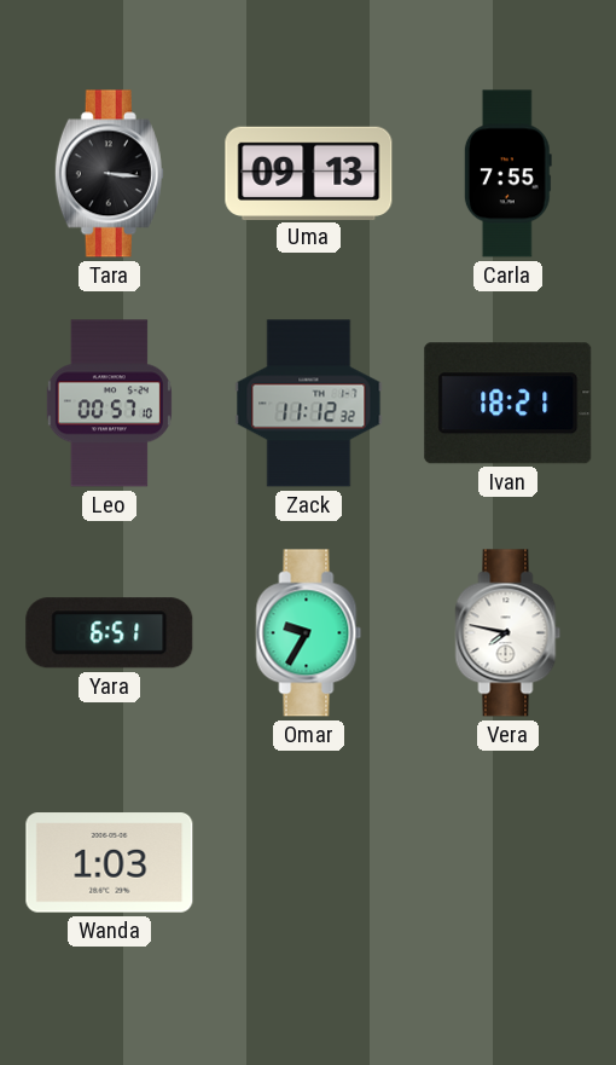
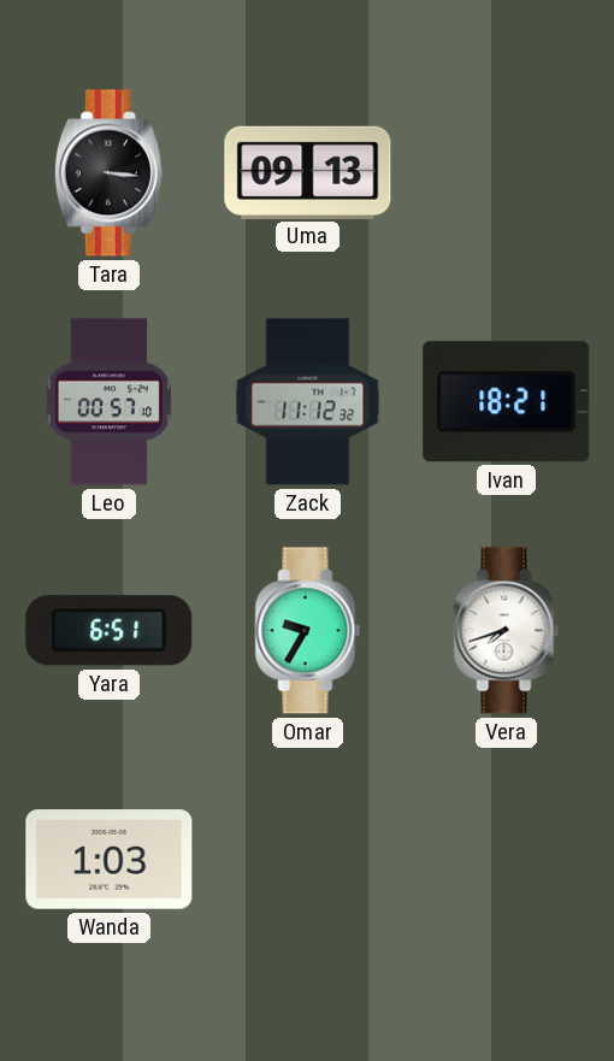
Carla: 7:55 -> none
Vera: 7:47 -> 7:42
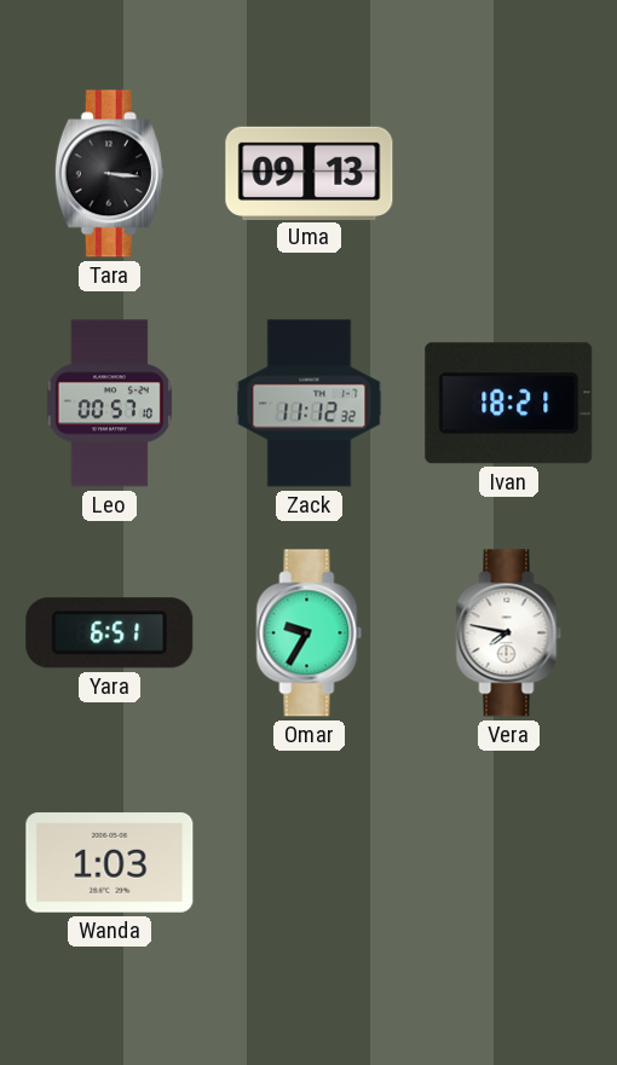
Vera: 7:42 -> 7:47
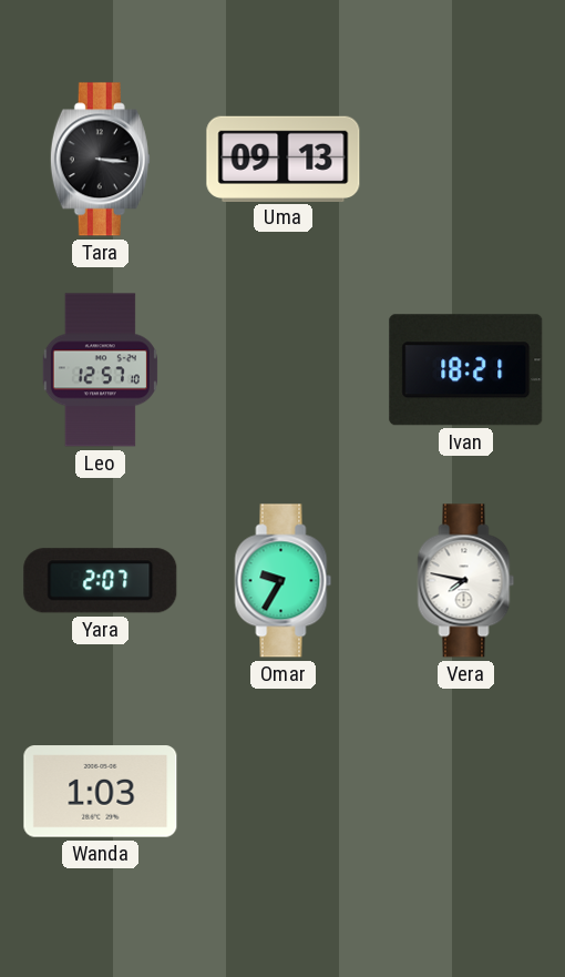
Leo: 00:57 -> 12:57
Zack: 11:12 -> none
Yara: 6:51 -> 2:07
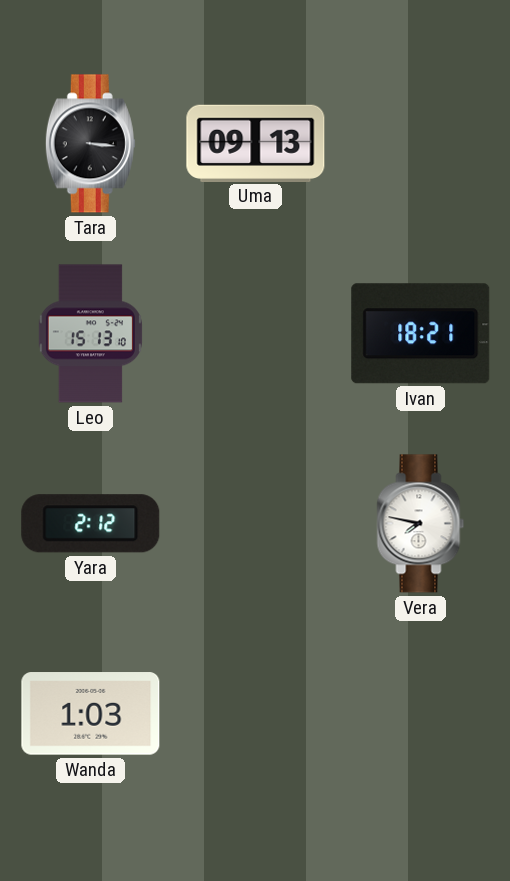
Leo: 12:57 -> 15:13
Yara: 2:07 -> 2:12
Omar: 9:35 -> none
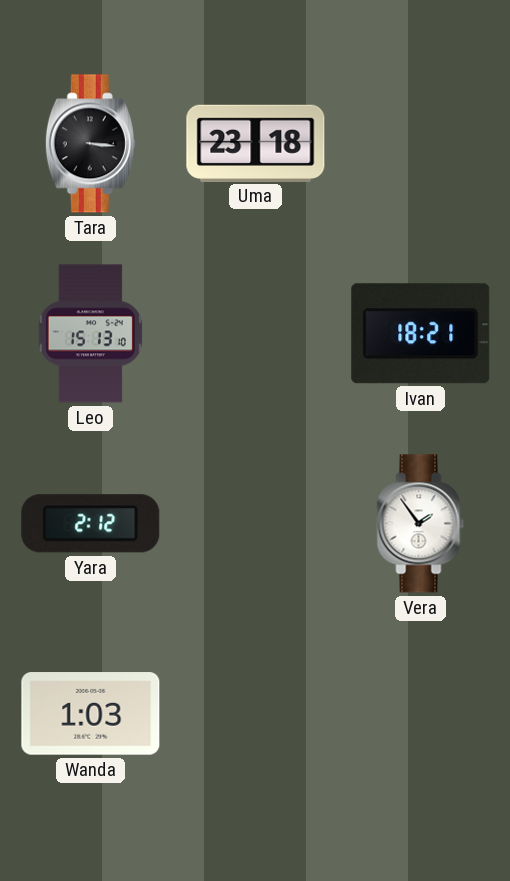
Uma: 09:13 -> 23:18
Vera: 7:47 -> 1:54
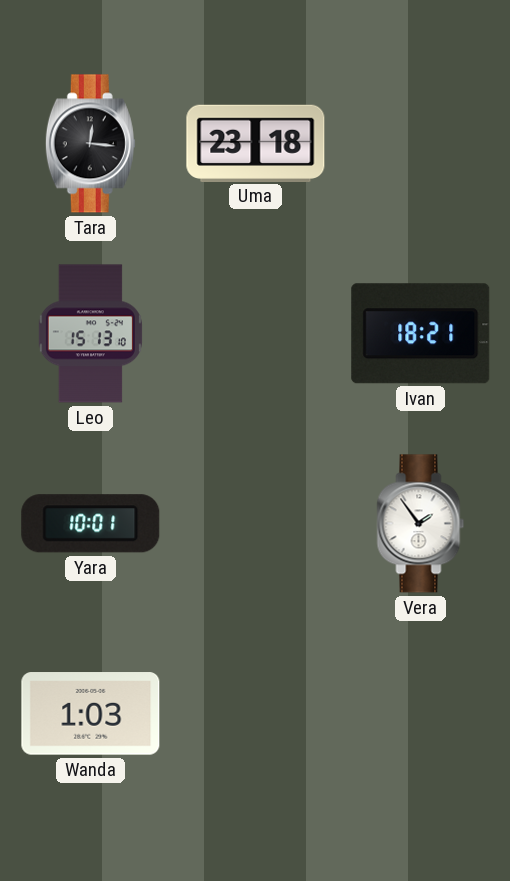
Tara: 3:16 -> 12:16
Yara: 2:12 -> 10:01
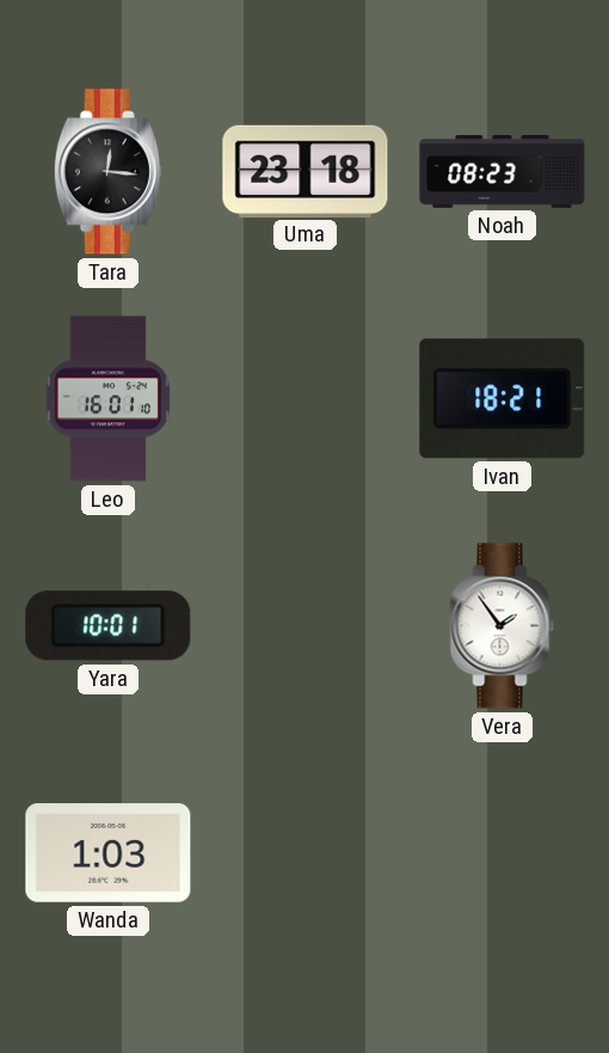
Noah: none -> 08:23
Leo: 15:13 -> 16:01
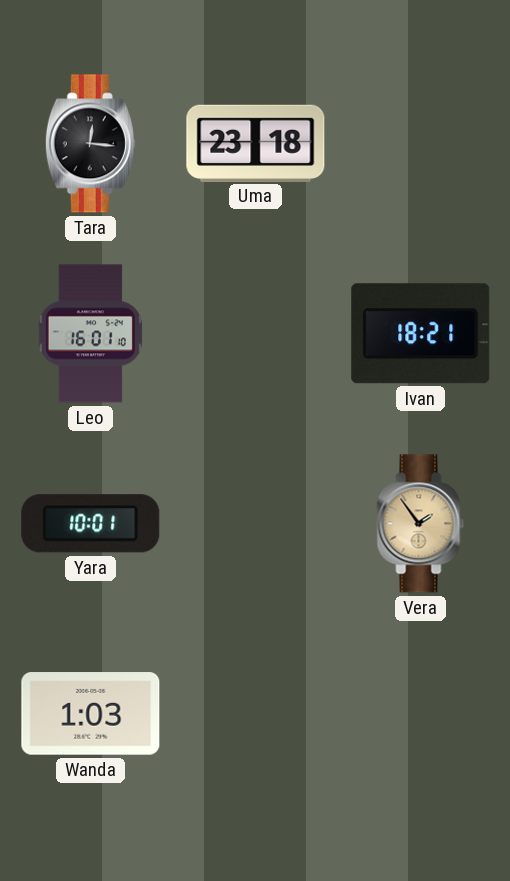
Noah: 08:23 -> none
Vera dial: white -> champagne
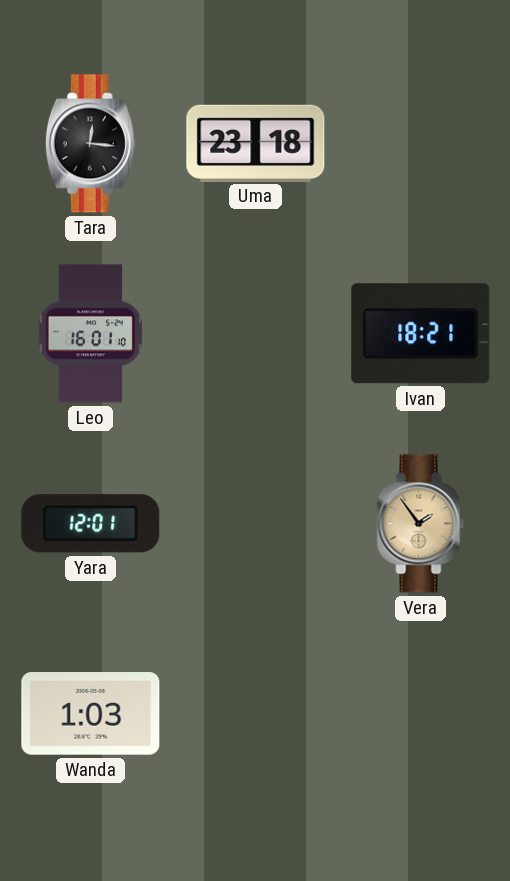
Yara: 10:01 -> 12:01
